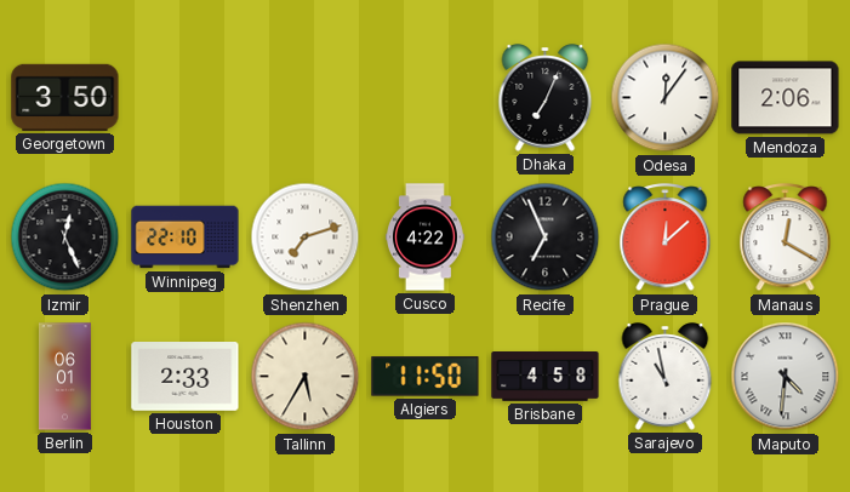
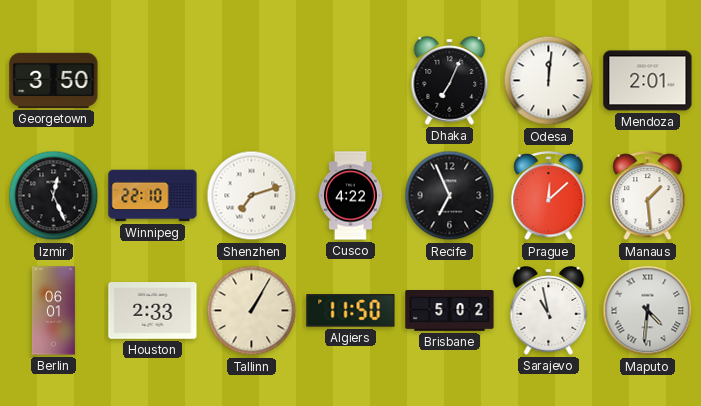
Odesa: 12:06 -> 12:01
Mendoza: 2:06 -> 2:01
Manaus: 12:20 -> 1:29
Tallinn: 5:35 -> 1:05
Brisbane: 4:58 -> 5:02
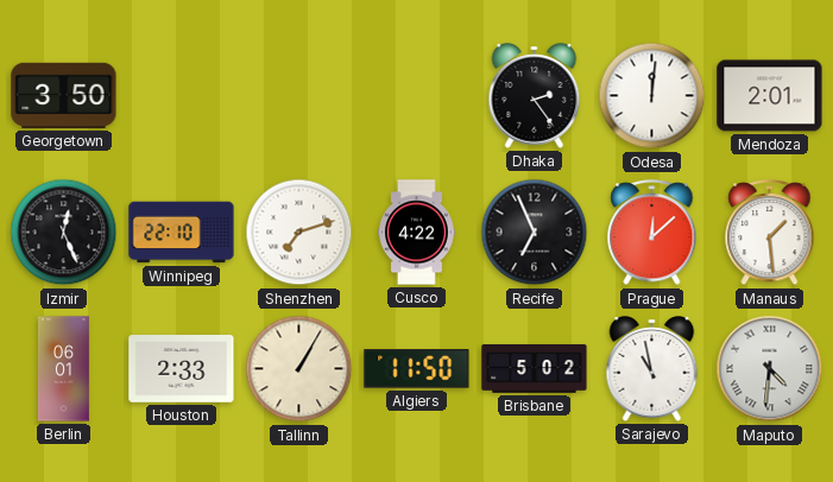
Dhaka: 7:04 -> 2:24
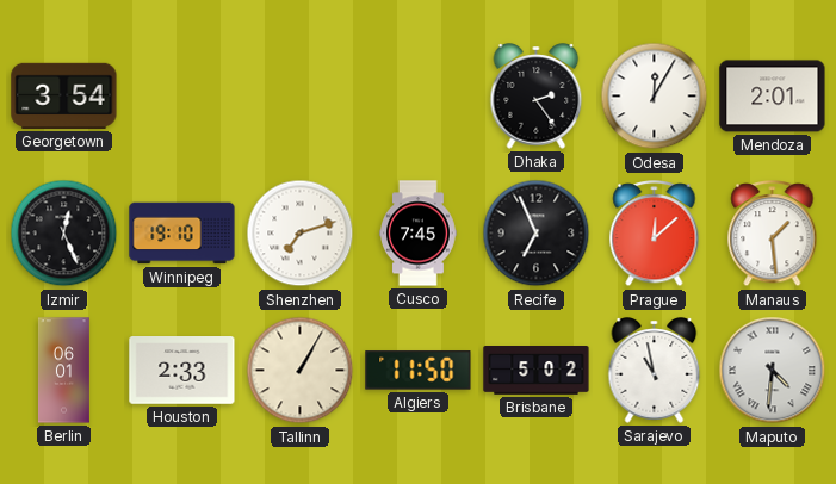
Georgetown: 3:50 -> 3:54
Odesa: 12:01 -> 12:05
Winnipeg: 22:10 -> 19:10
Cusco: 4:22 -> 7:45
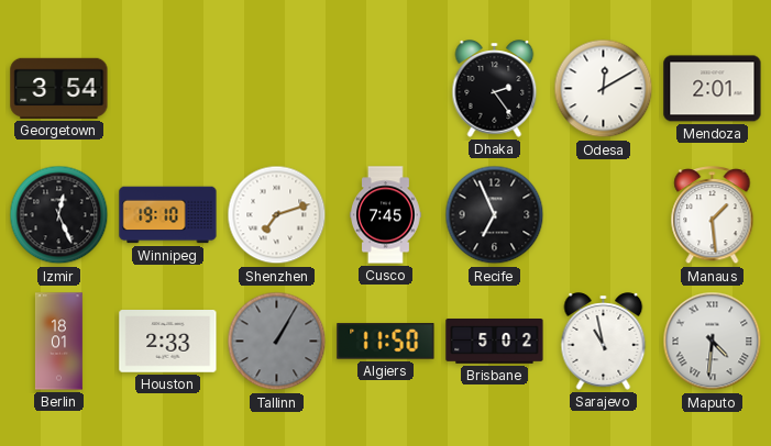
Odesa: 12:05 -> 12:10
Prague: 12:08 -> none
Berlin: 06:01 -> 18:01
Tallinn dial: cream -> grey
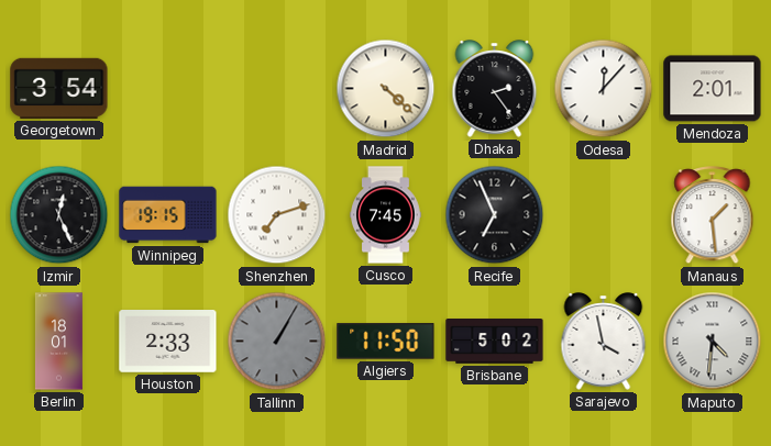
Madrid: none -> 4:22
Odesa: 12:10 -> 12:07
Winnipeg: 19:10 -> 19:15
Sarajevo: 10:58 -> 3:58
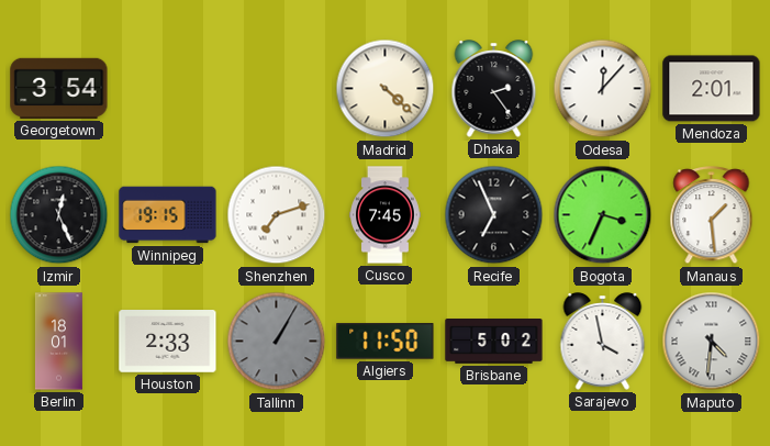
Bogota: none -> 3:34
